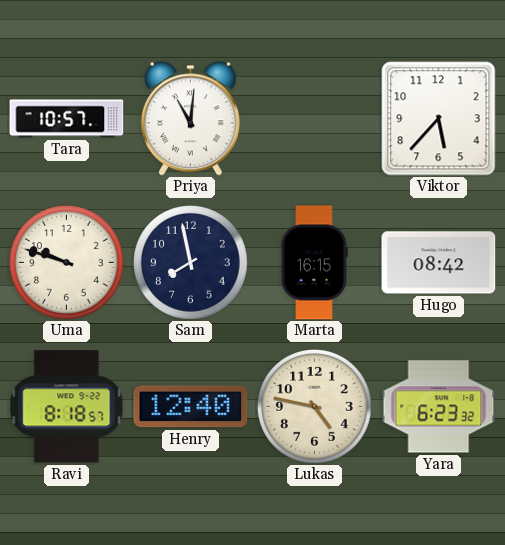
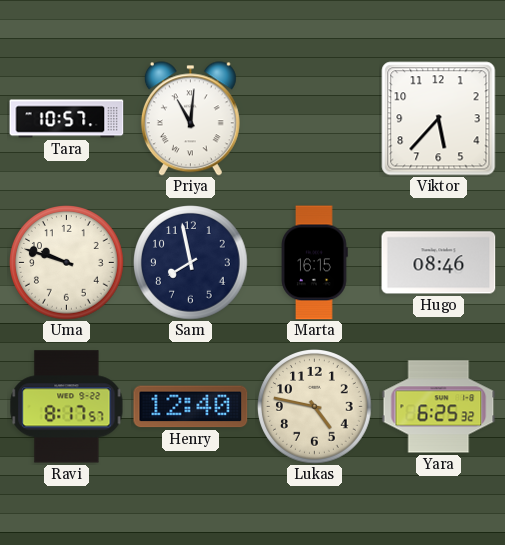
Hugo: 08:42 -> 08:46
Ravi: 8:18 -> 8:17
Yara: 6:23 -> 6:25
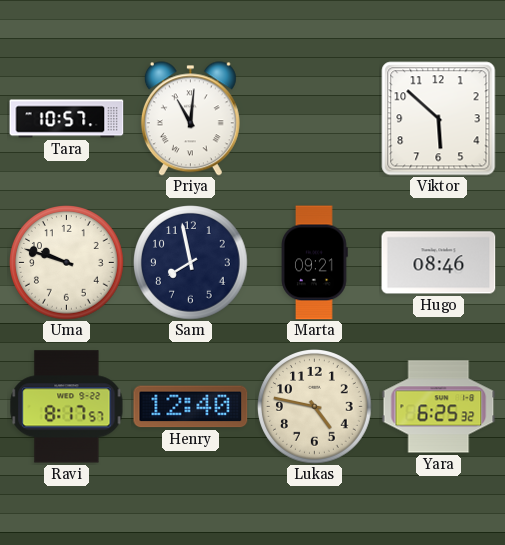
Viktor: 5:37 -> 5:52
Marta: 16:15 -> 09:21
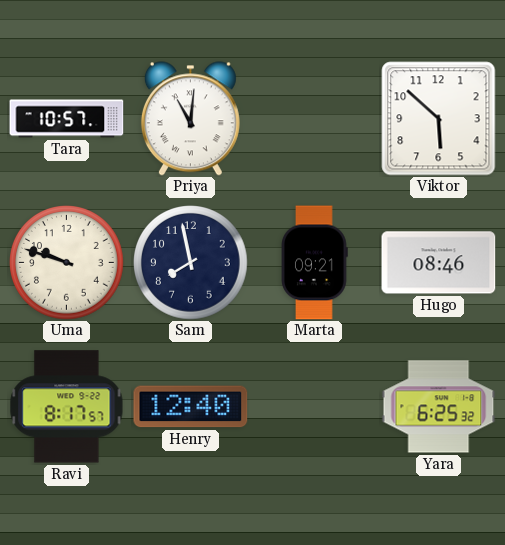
Lukas: 4:47 -> none
